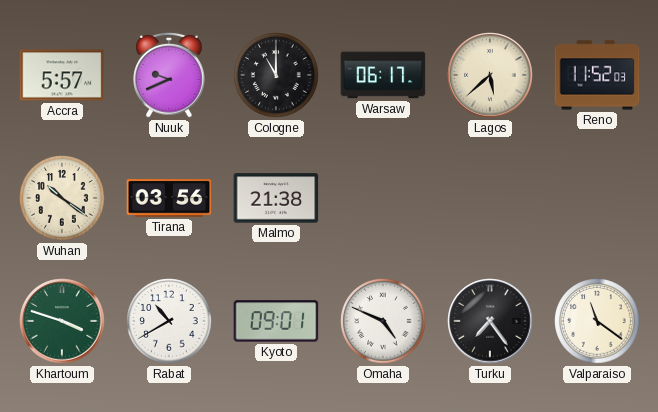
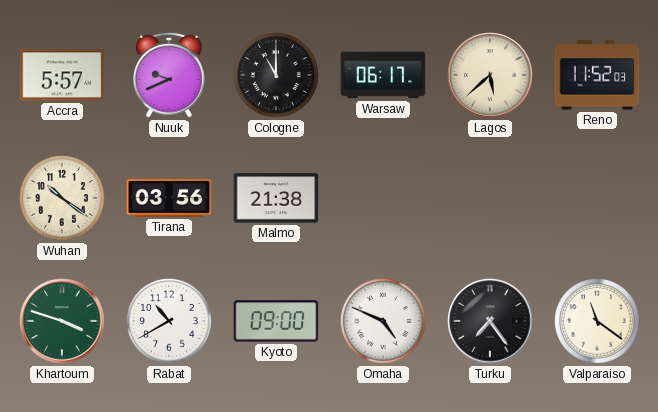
Kyoto: 09:01 -> 09:00
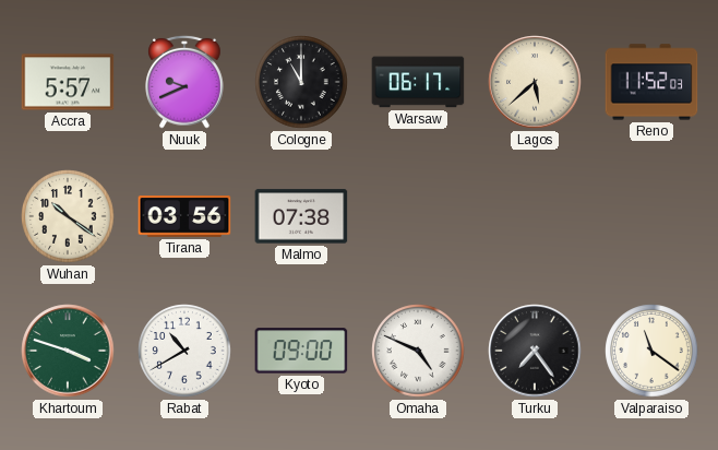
Malmo: 21:38 -> 07:38
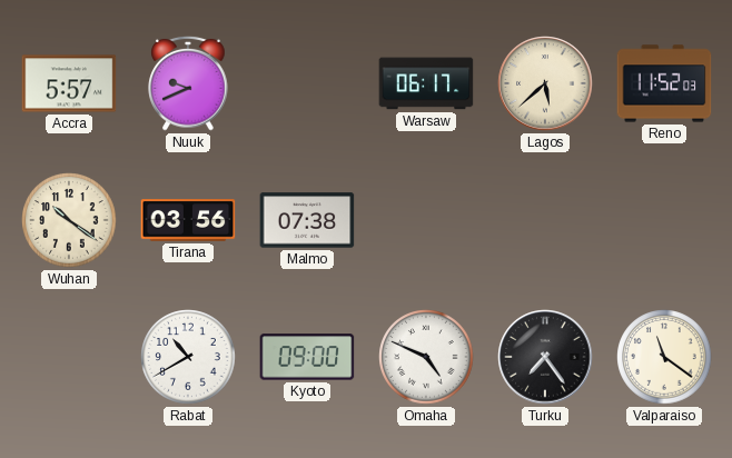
Cologne: 11:00 -> none
Khartoum: 3:48 -> none
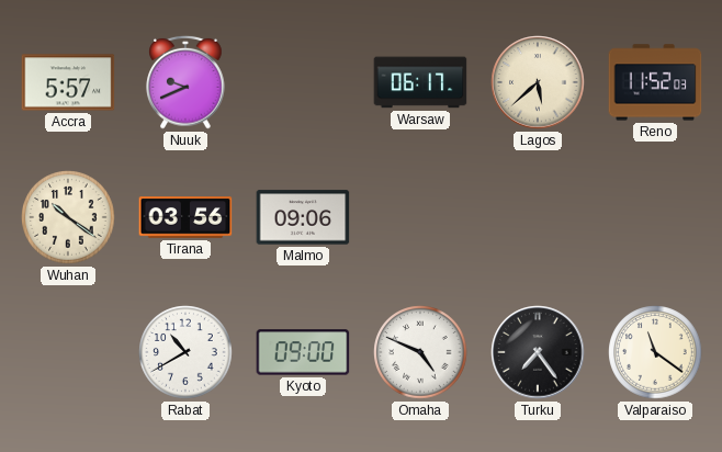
Malmo: 07:38 -> 09:06
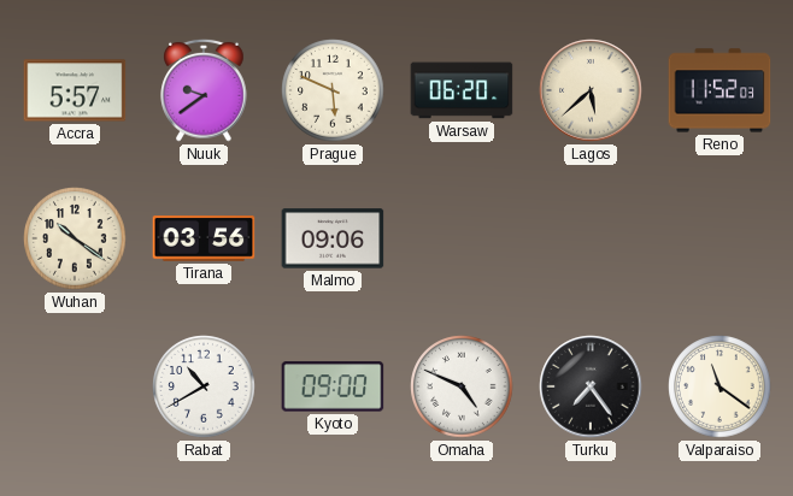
Nuuk: 9:41 -> 9:39
Prague: none -> 5:49
Warsaw: 06:17 -> 06:20
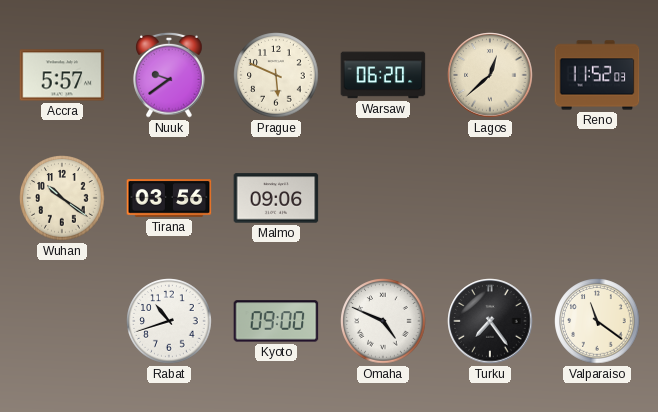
Lagos: 5:38 -> 12:38
Rabat: 10:40 -> 10:42
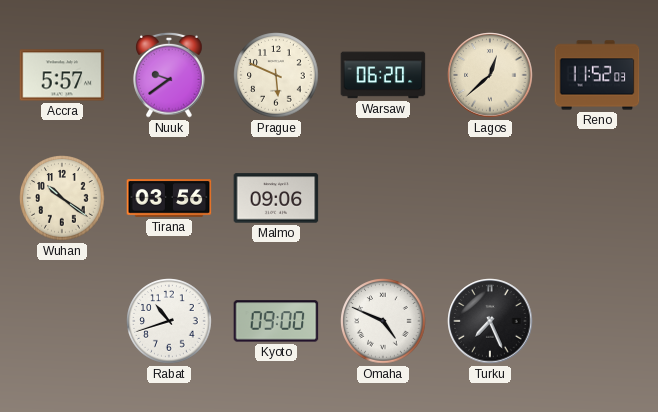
Turku: 7:24 -> 7:26
Valparaiso: 11:21 -> none
